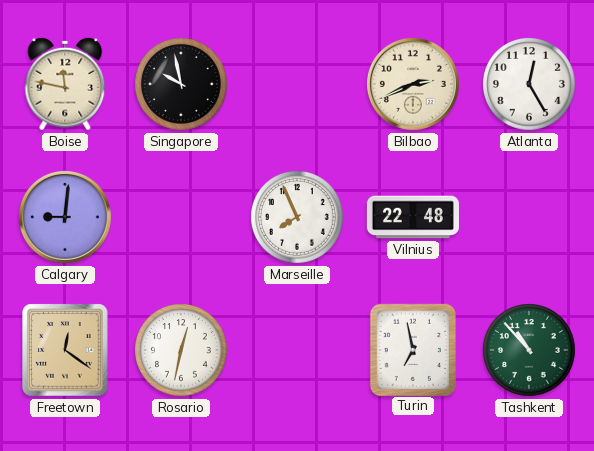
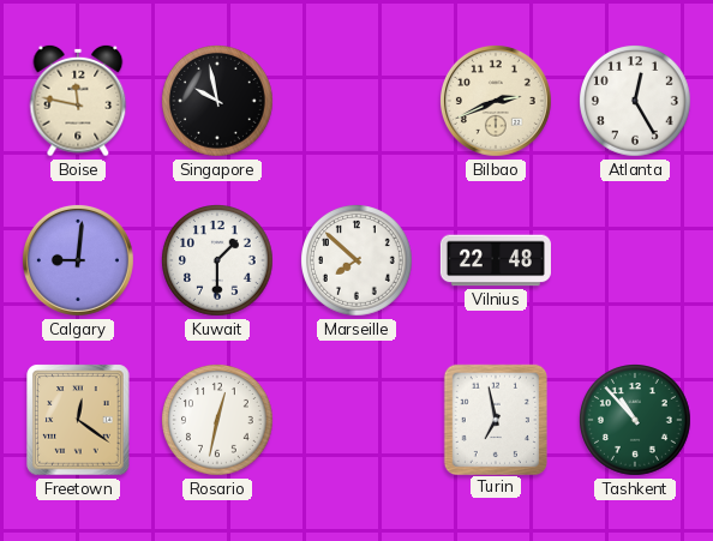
Kuwait: none -> 1:30
Marseille: 7:56 -> 7:52
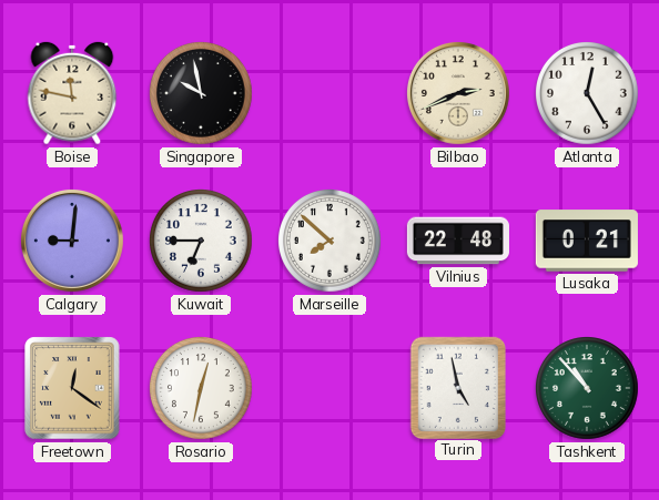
Kuwait: 1:30 -> 6:45
Lusaka: none -> 0:21
Turin: 6:58 -> 4:58
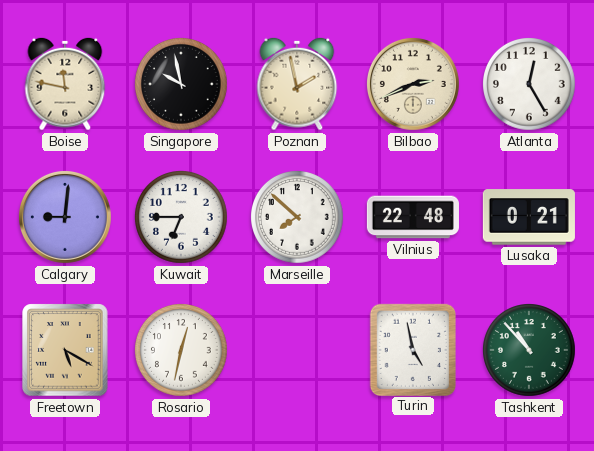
Poznan: none -> 1:58
Freetown: 12:21 -> 5:20
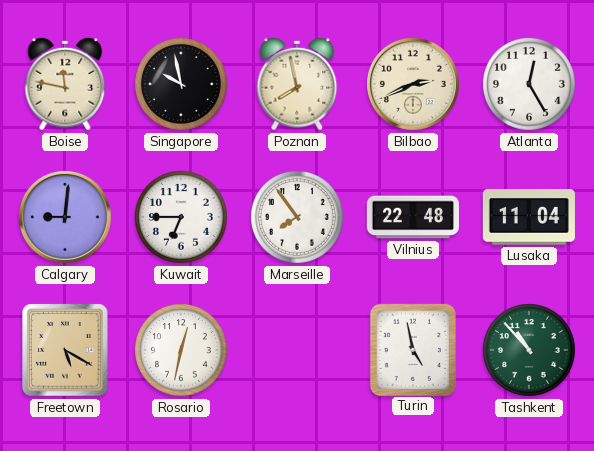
Poznan: 1:58 -> 7:58
Marseille: 7:52 -> 7:54
Lusaka: 0:21 -> 11:04
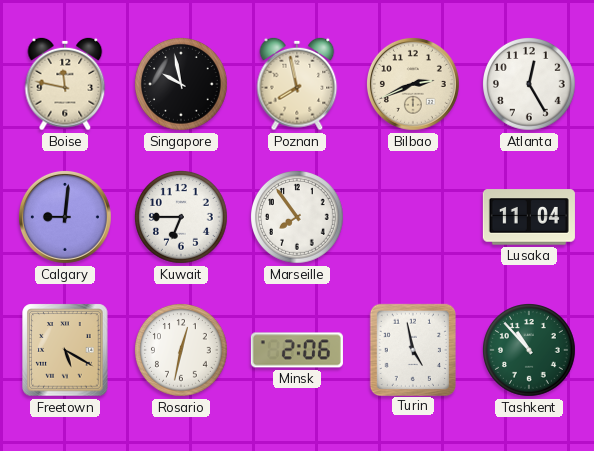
Vilnius: 22:48 -> none
Minsk: none -> 2:06
